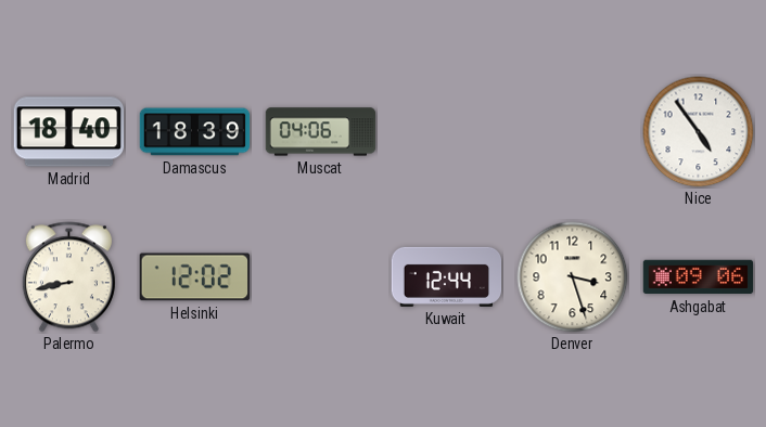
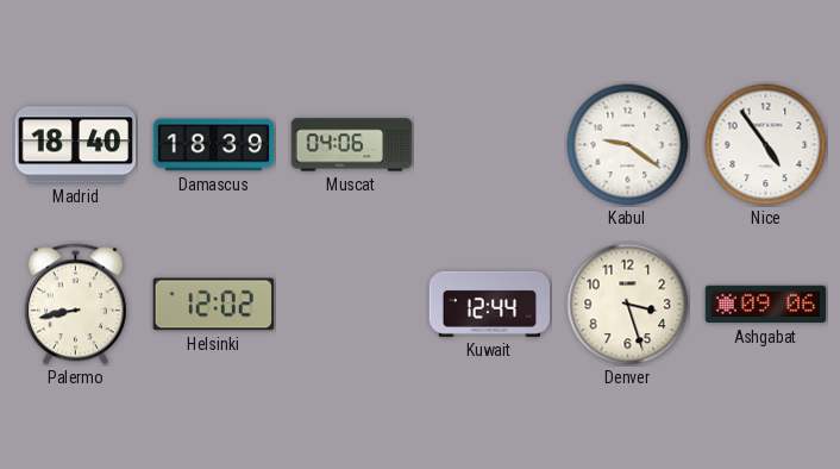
Kabul: none -> 9:21
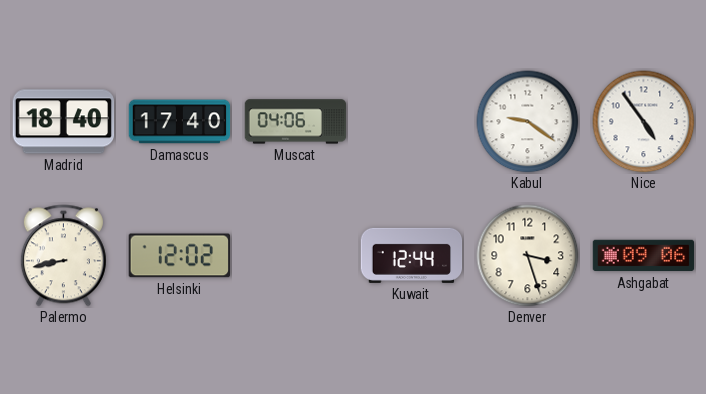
Damascus: 18:39 -> 17:40
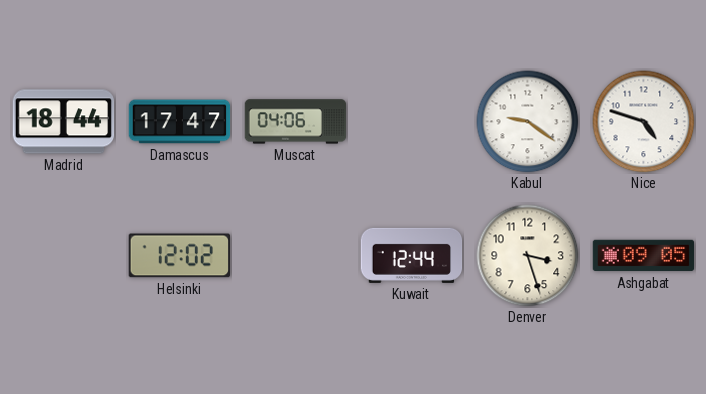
Madrid: 18:40 -> 18:44
Damascus: 17:40 -> 17:47
Nice: 4:54 -> 4:48
Palermo: 8:43 -> none
Ashgabat: 09:06 -> 09:05
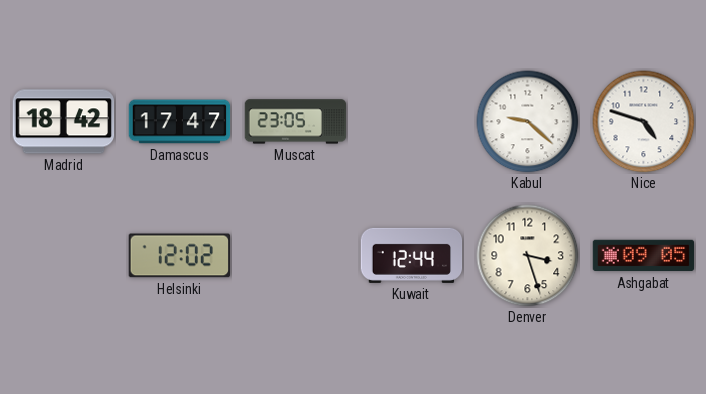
Madrid: 18:44 -> 18:42
Muscat: 04:06 -> 23:05
Kabul: 9:21 -> 9:22
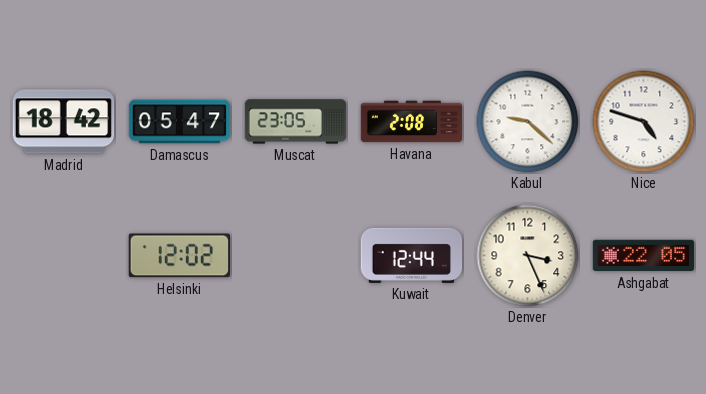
Damascus: 17:47 -> 05:47
Havana: none -> 2:08
Denver: 3:27 -> 3:26
Ashgabat: 09:05 -> 22:05
